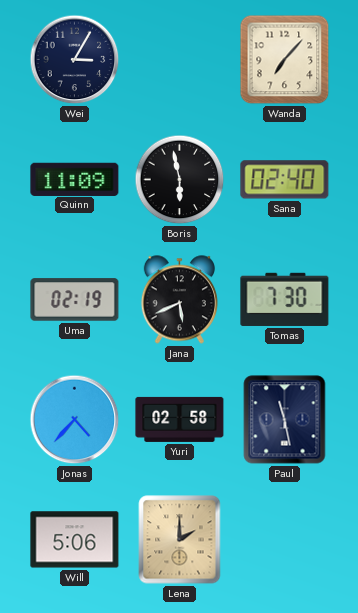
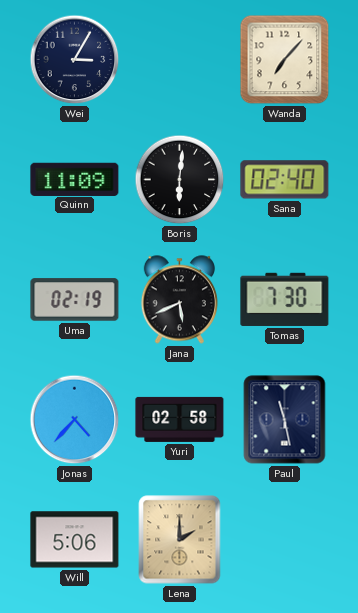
Boris: 5:58 -> 6:01
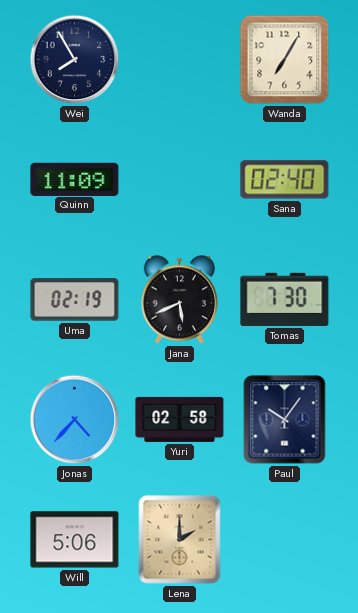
Wei: 3:05 -> 7:55
Wanda: 7:07 -> 7:05
Boris: 6:01 -> none
Paul: 11:28 -> 10:06
